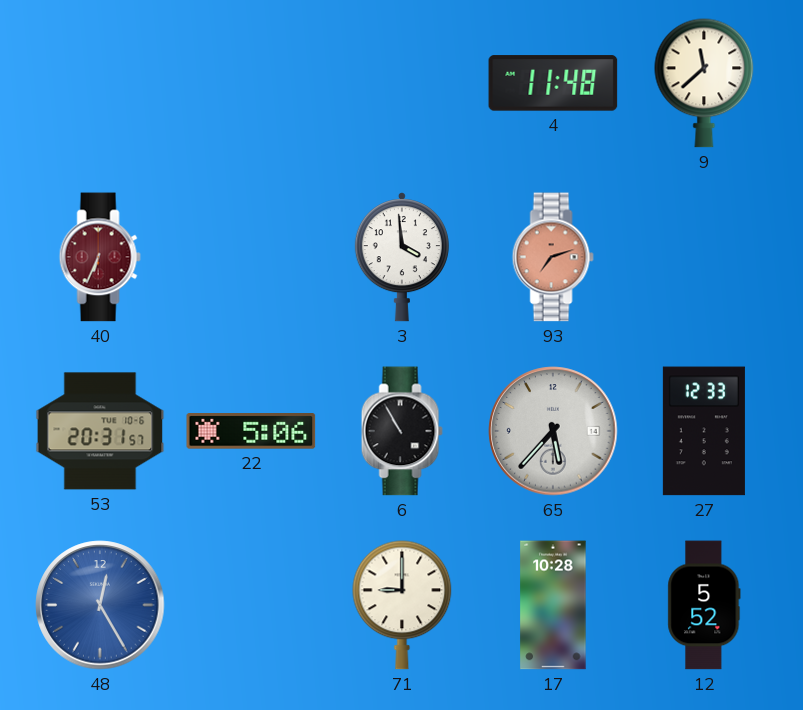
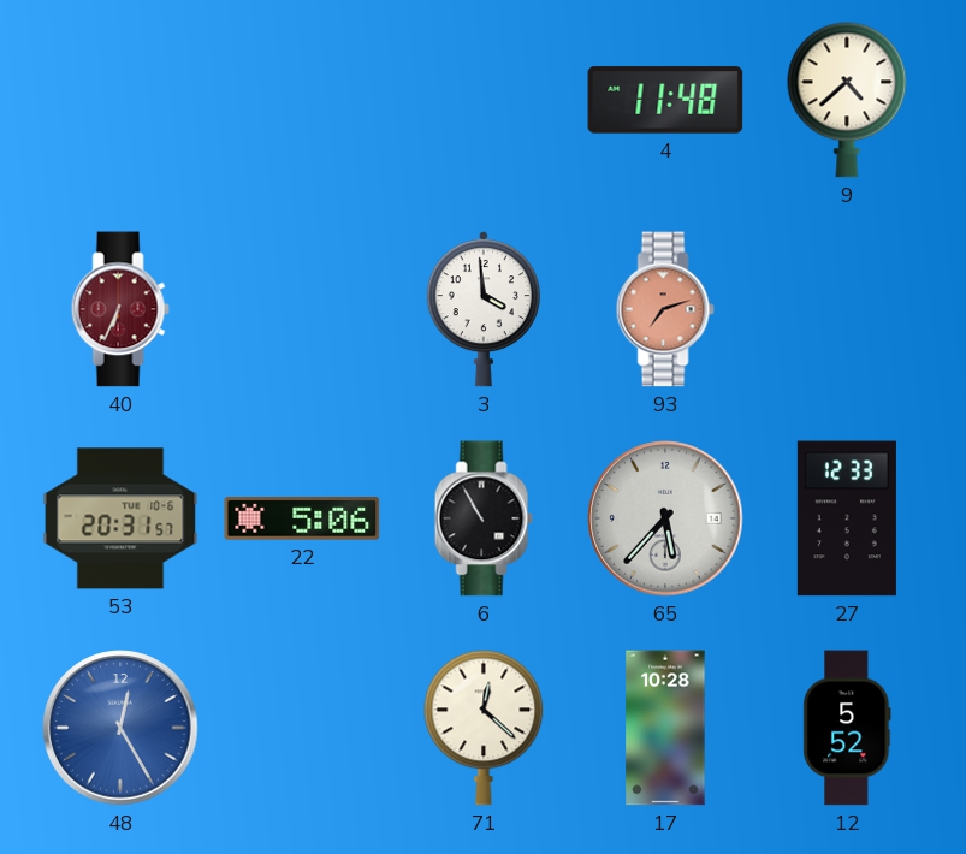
9: 11:38 -> 4:38
71: 9:00 -> 12:22
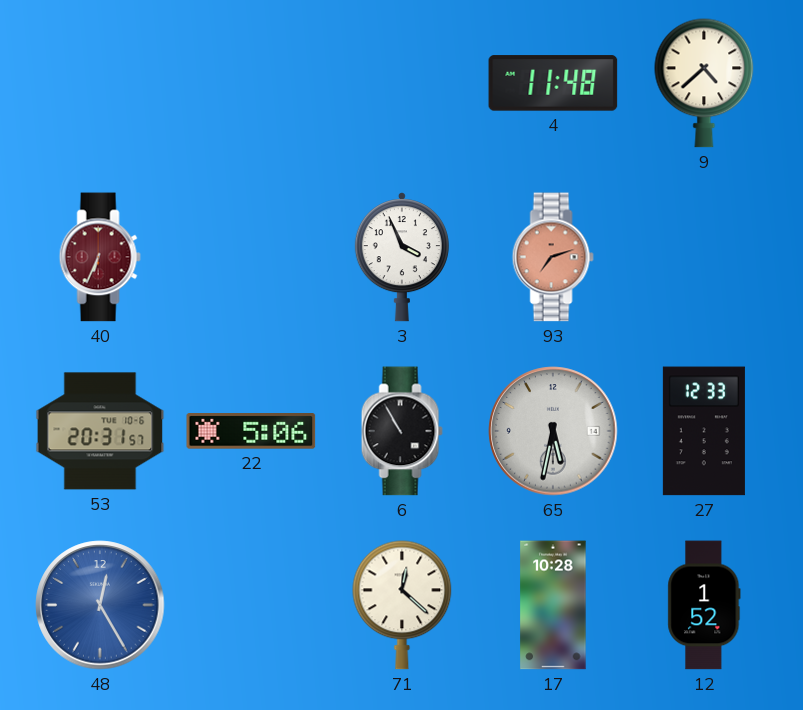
3: 3:59 -> 3:56
65: 5:37 -> 5:32
12: 5:52 -> 1:52
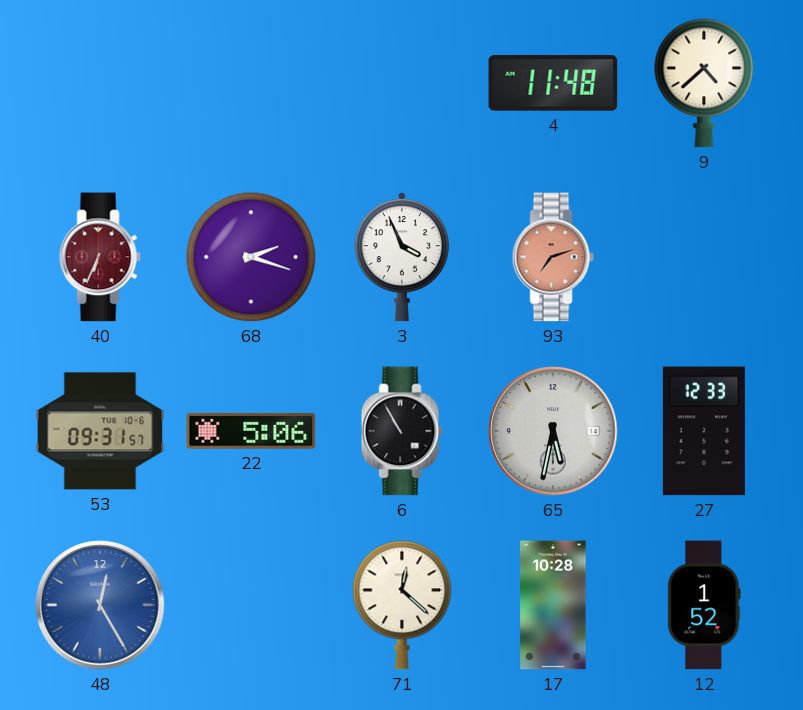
68: none -> 2:18
53: 20:31 -> 09:31
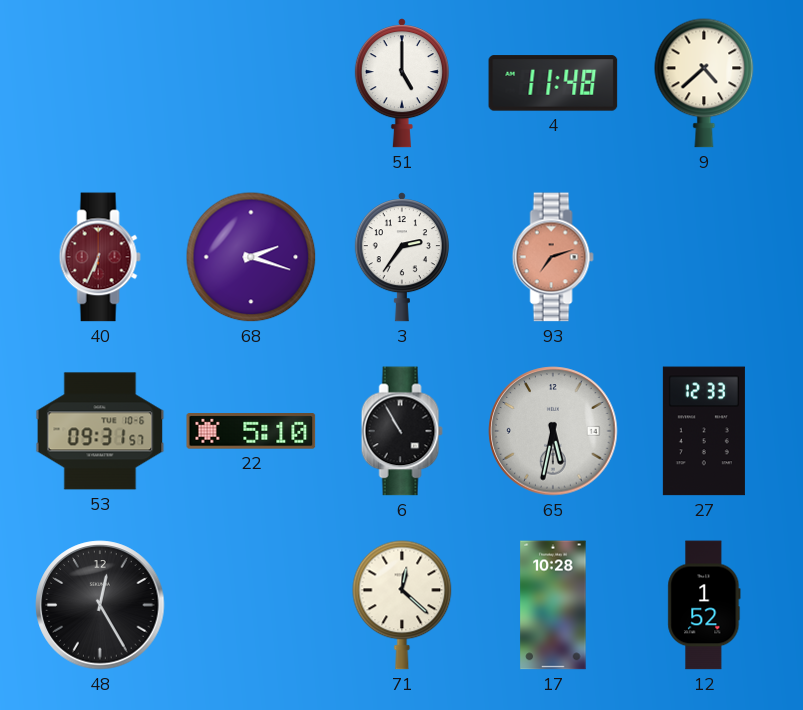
51: none -> 5:00
3: 3:56 -> 2:36
22: 5:06 -> 5:10
48 dial: blue -> black
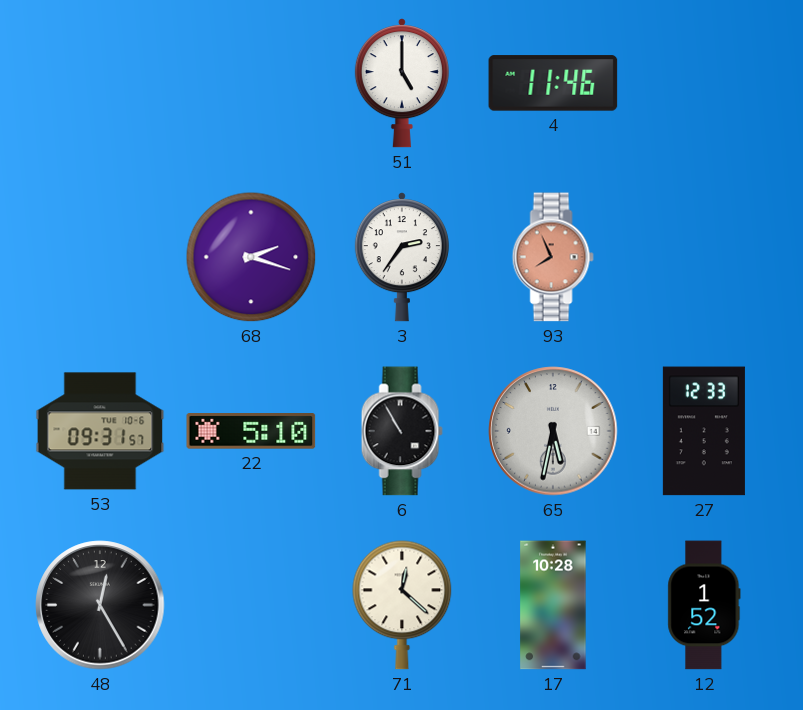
4: 11:48 -> 11:46
9: 4:38 -> none
40: 6:34 -> none
93: 7:12 -> 7:56
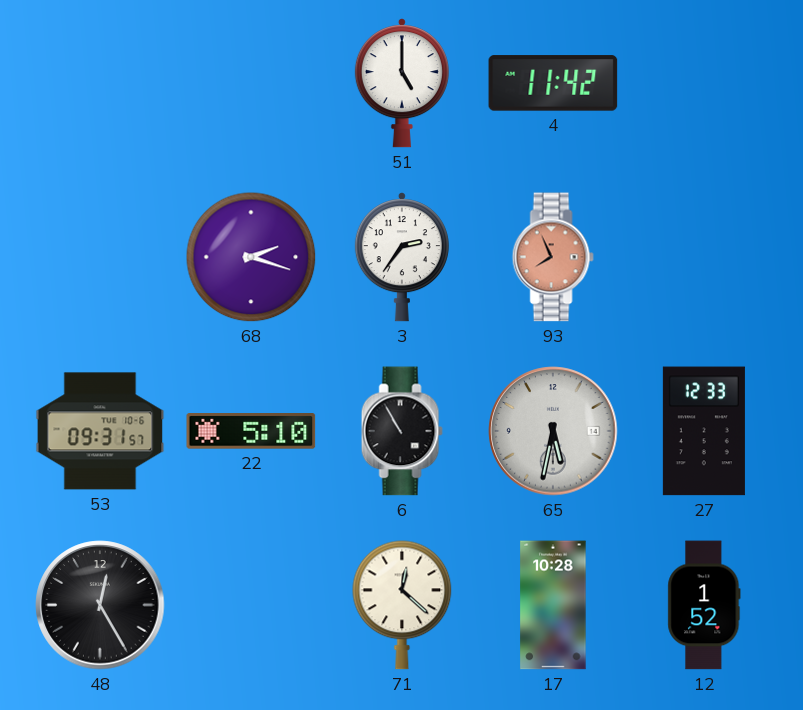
4: 11:46 -> 11:42
